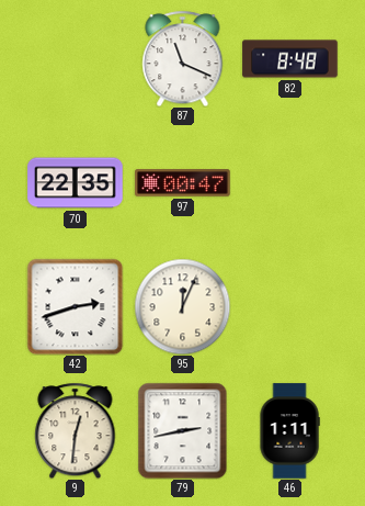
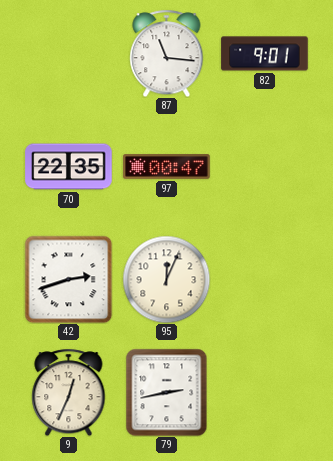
87: 11:19 -> 11:16
82: 8:48 -> 9:01
9: 12:31 -> 12:34
46: 1:11 -> none
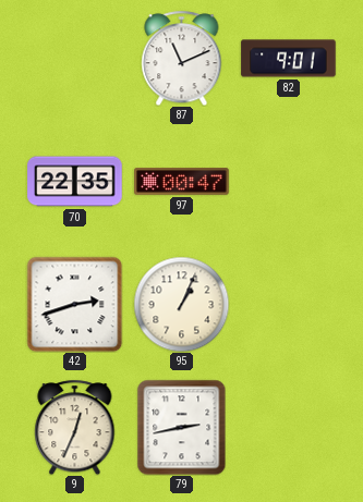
87: 11:16 -> 11:11
95: 12:04 -> 1:04
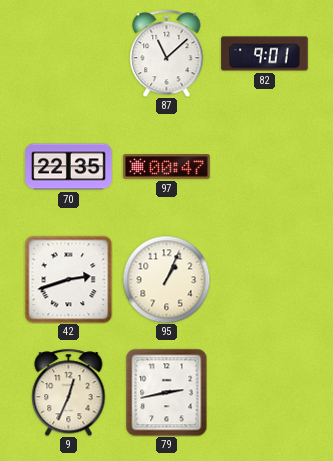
87: 11:11 -> 11:08
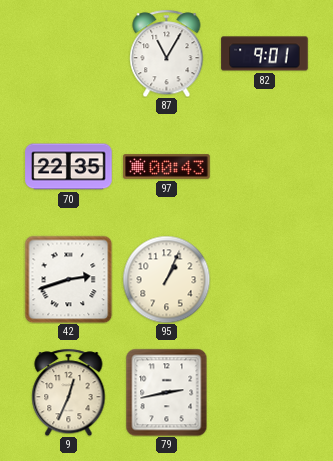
87: 11:08 -> 11:05
97: 00:47 -> 00:43
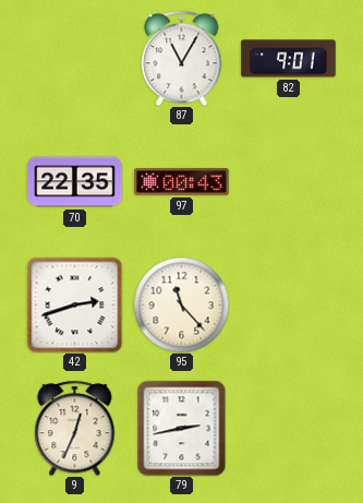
95: 1:04 -> 11:23
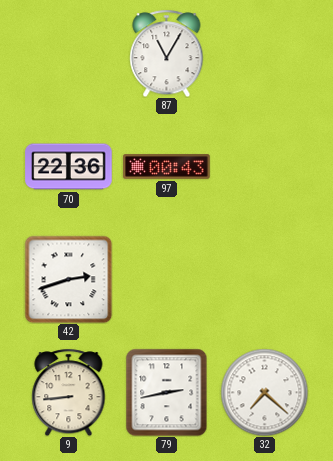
82: 9:01 -> none
70: 22:35 -> 22:36
95: 11:23 -> none
9: 12:34 -> 8:44
32: none -> 7:22
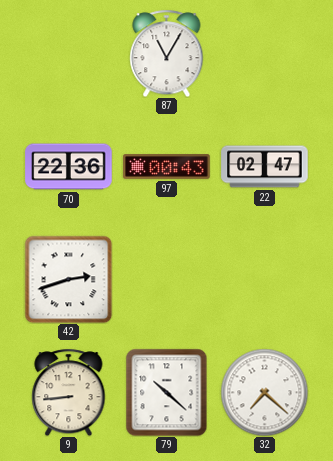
22: none -> 02:47
79: 2:43 -> 10:22
